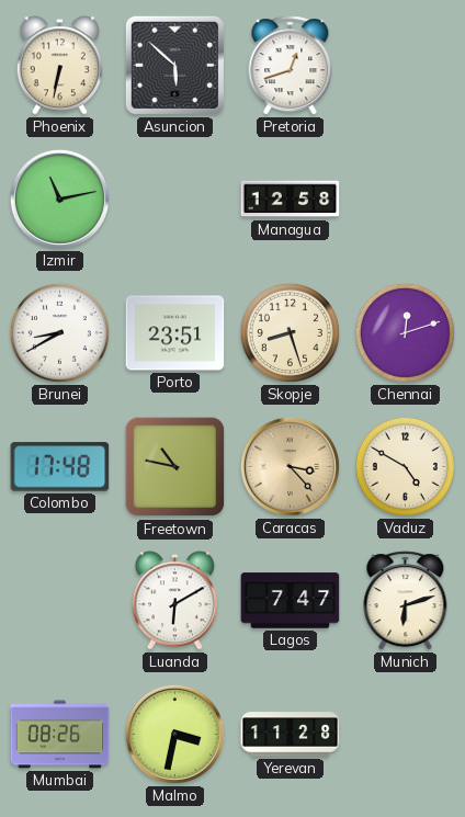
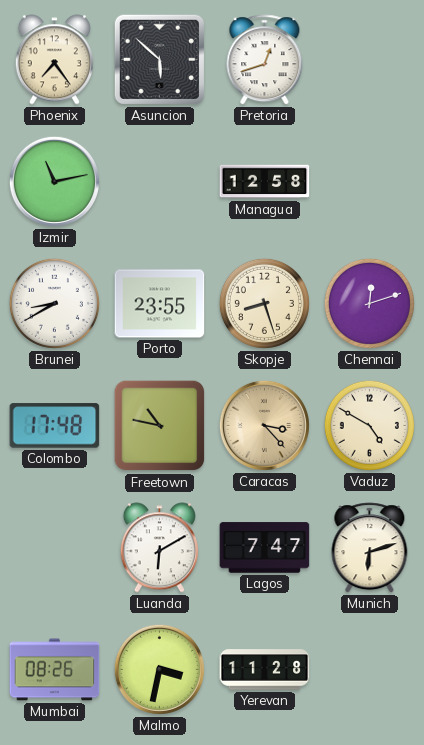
Phoenix: 6:32 -> 7:24
Porto: 23:51 -> 23:55
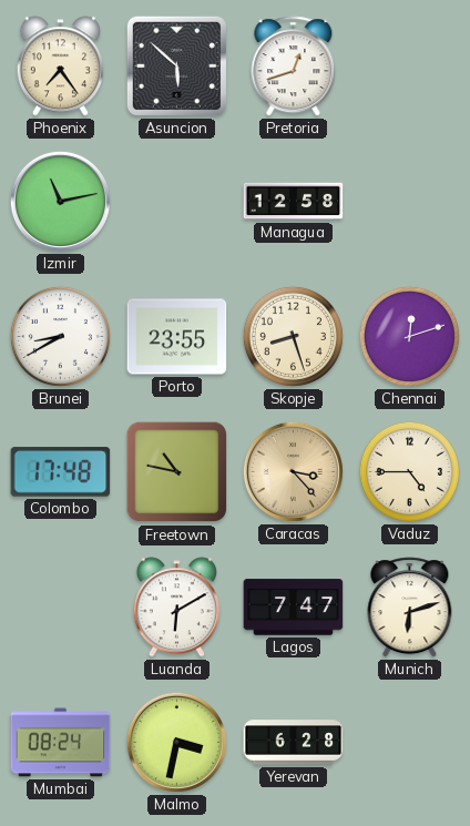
Vaduz: 4:50 -> 4:45
Mumbai: 08:26 -> 08:24
Yerevan: 11:28 -> 6:28
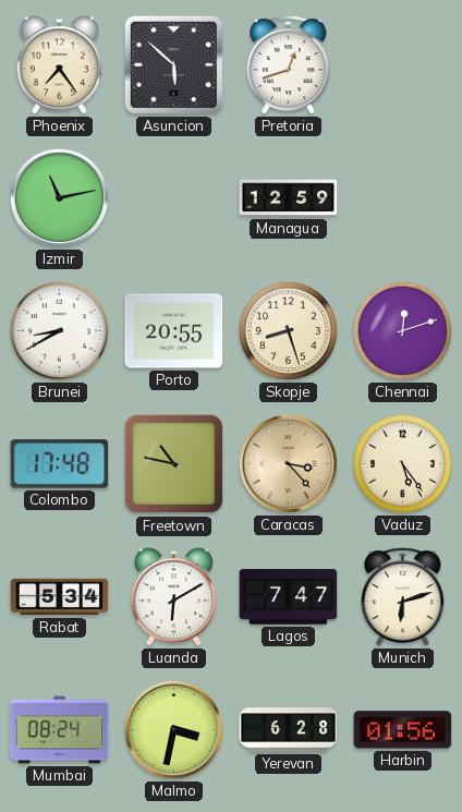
Managua: 12:58 -> 12:59
Porto: 23:55 -> 20:55
Vaduz: 4:45 -> 5:24
Rabat: none -> 5:34
Harbin: none -> 01:56
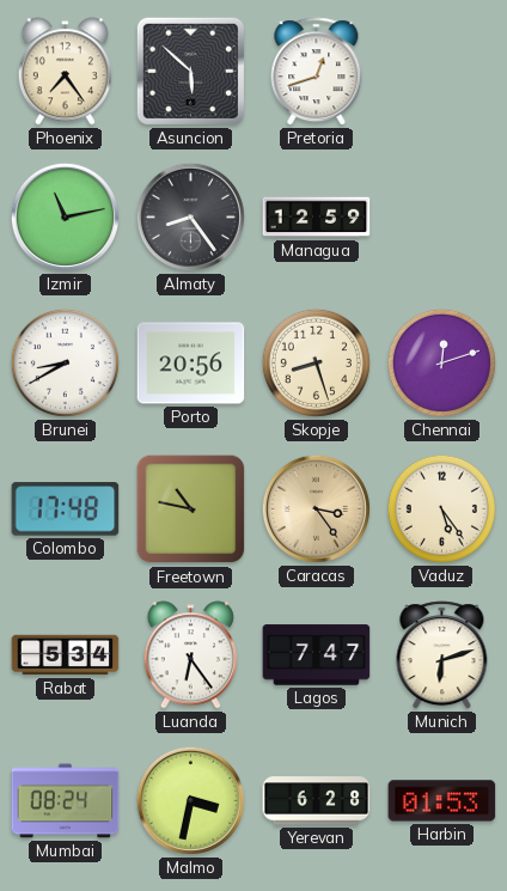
Almaty: none -> 8:24
Porto: 20:55 -> 20:56
Caracas: 3:23 -> 3:24
Luanda: 6:10 -> 6:24
Harbin: 01:56 -> 01:53
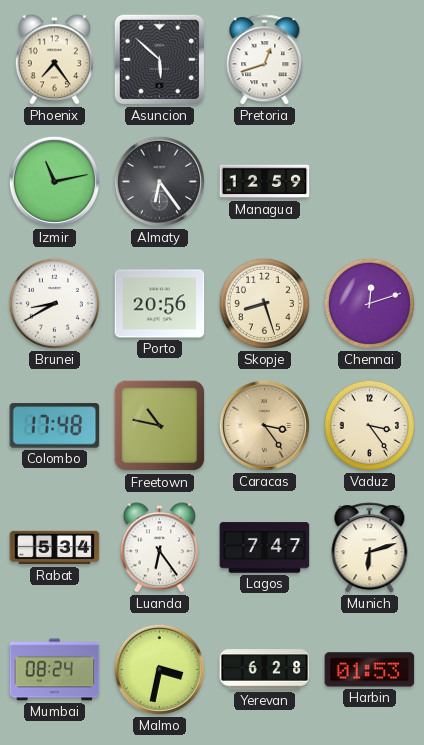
Almaty: 8:24 -> 6:24
Vaduz: 5:24 -> 3:24
